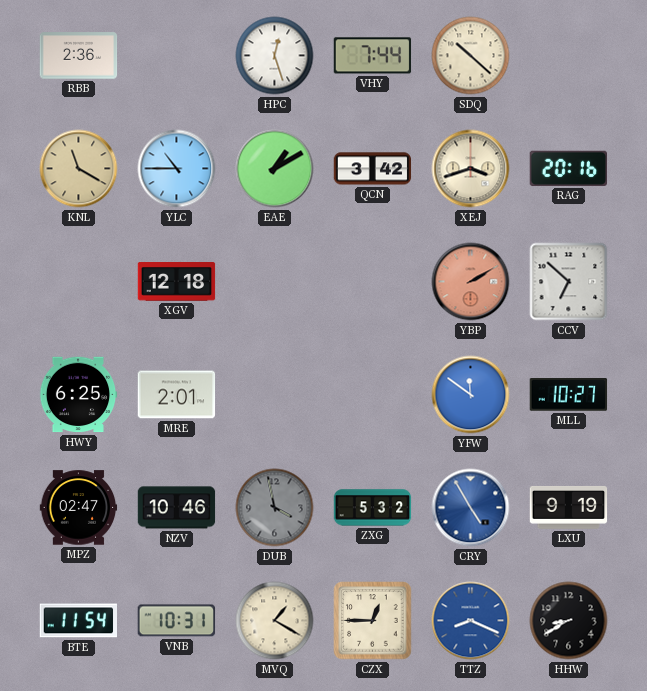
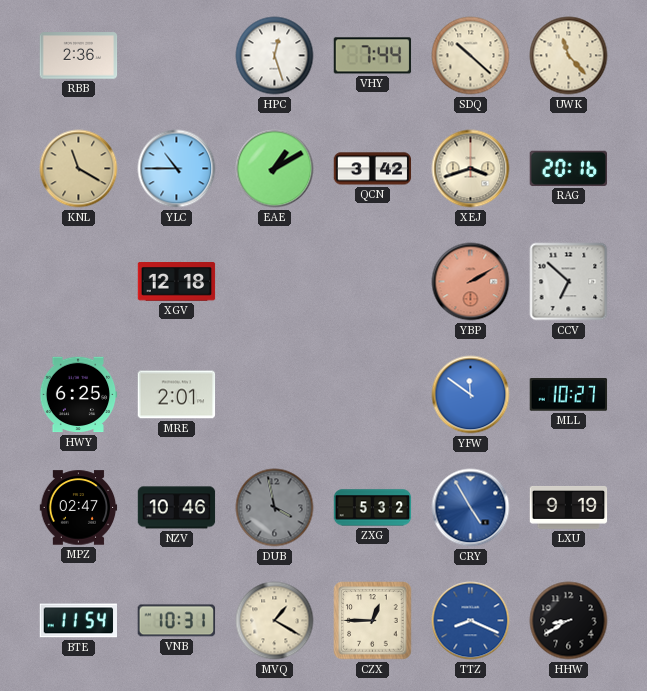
UWK: none -> 11:23
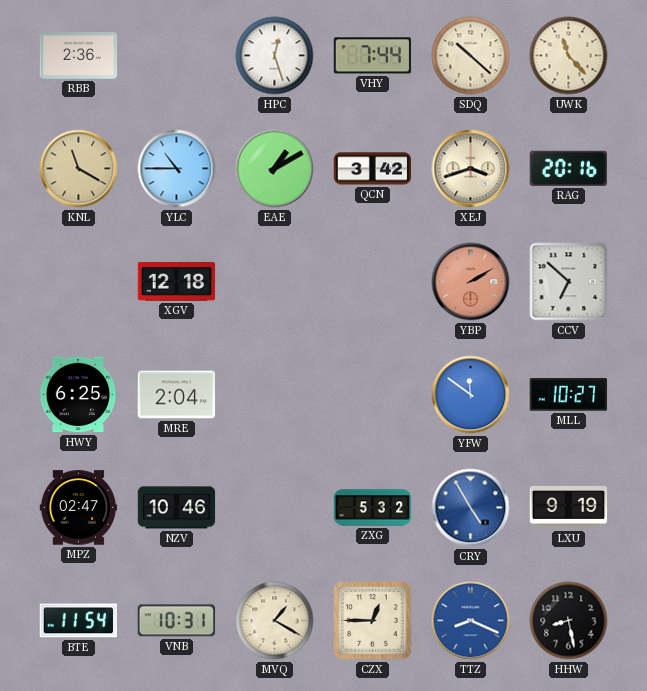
MRE: 2:01 -> 2:04
DUB: 3:58 -> none
HHW: 8:40 -> 8:28
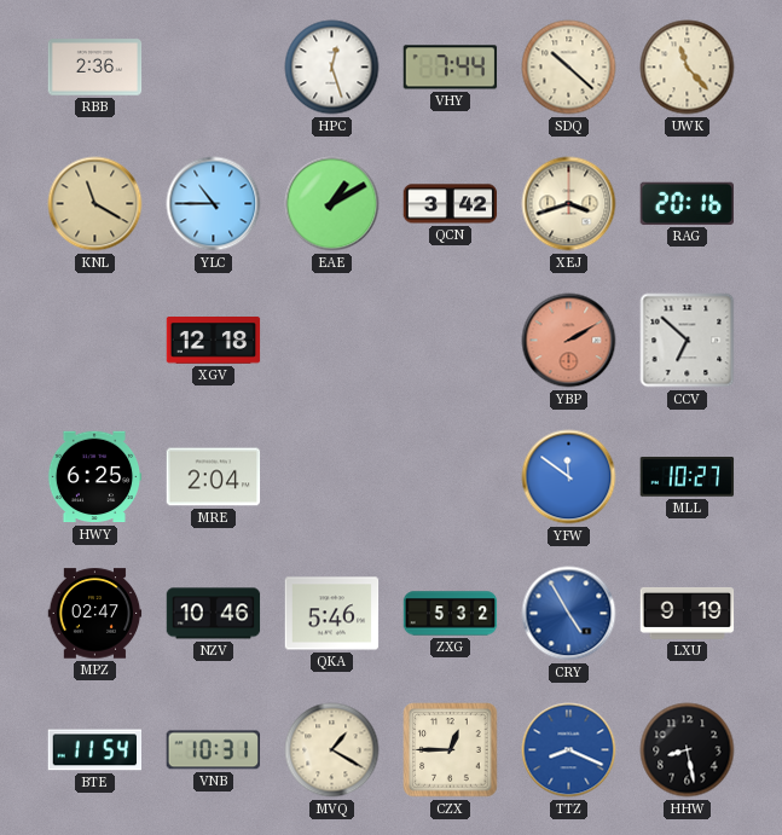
QKA: none -> 5:46
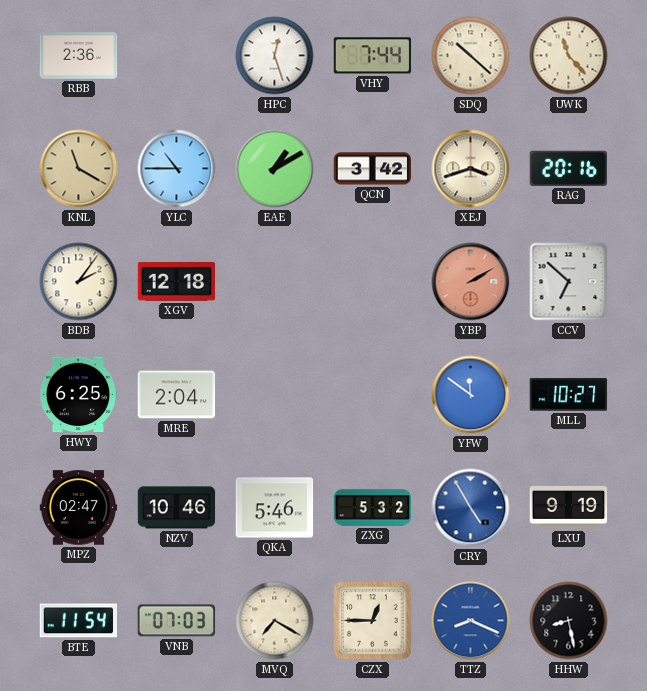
BDB: none -> 2:06
VNB: 10:31 -> 07:03
MVQ: 1:20 -> 7:20
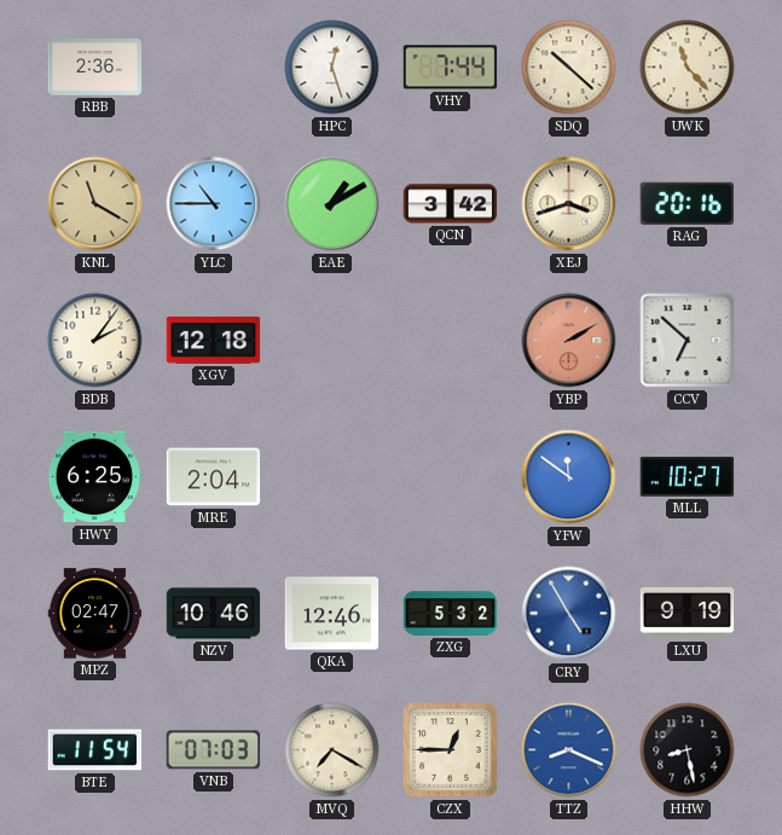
QKA: 5:46 -> 12:46
